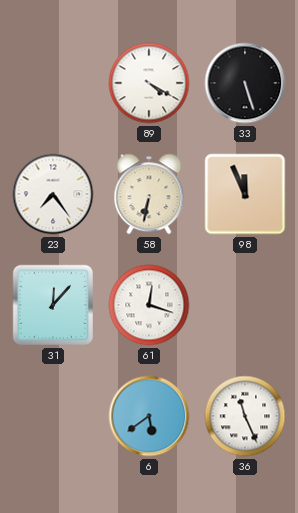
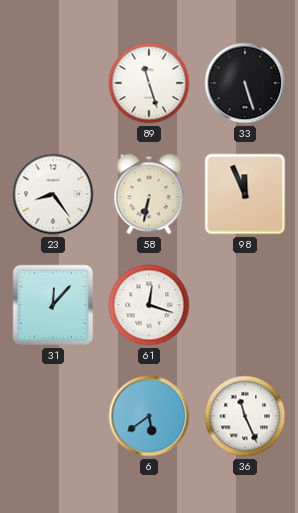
89: 4:20 -> 11:27
23: 7:24 -> 8:24
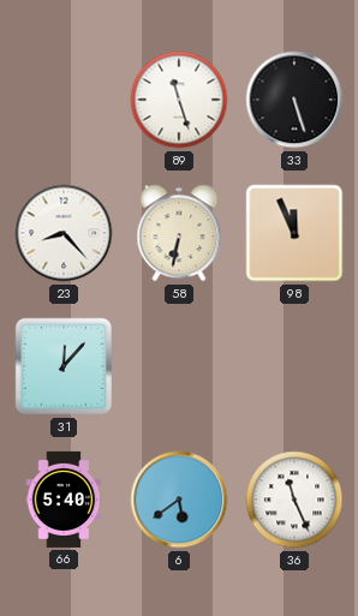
23: 8:24 -> 8:23
61: 12:18 -> none
66: none -> 5:40
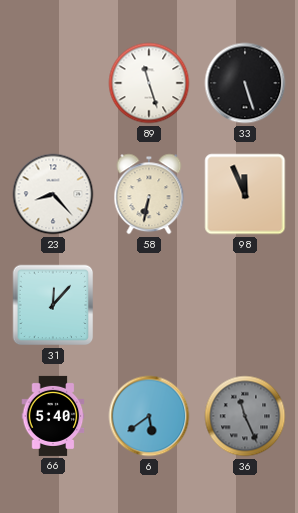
36 dial: white -> grey
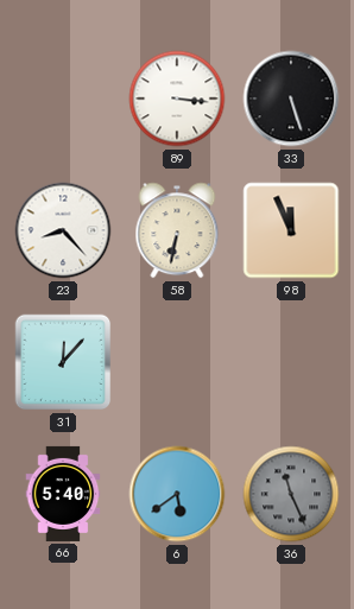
89: 11:27 -> 3:16
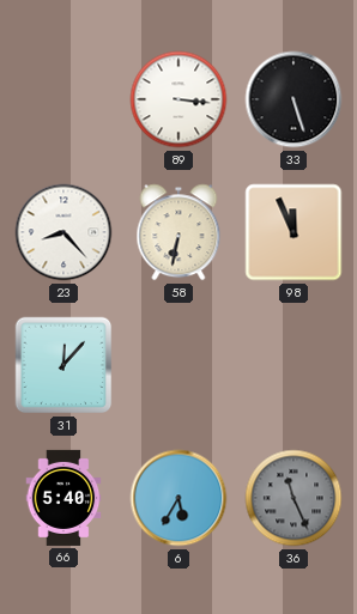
6: 5:39 -> 5:35
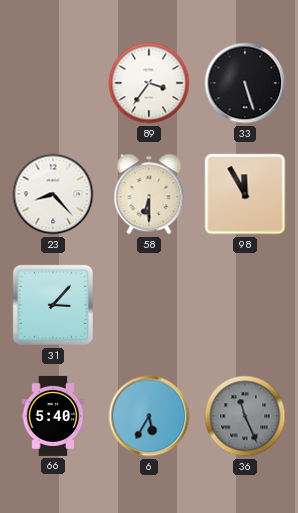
89: 3:16 -> 3:36
58: 6:32 -> 6:30
98: 11:56 -> 11:55
31: 12:07 -> 3:07
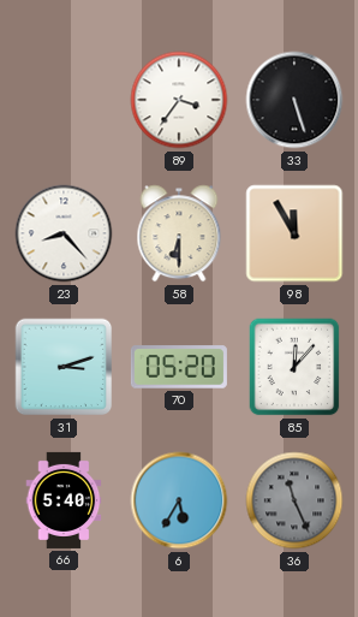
31: 3:07 -> 3:12
70: none -> 05:20
85: none -> 12:07
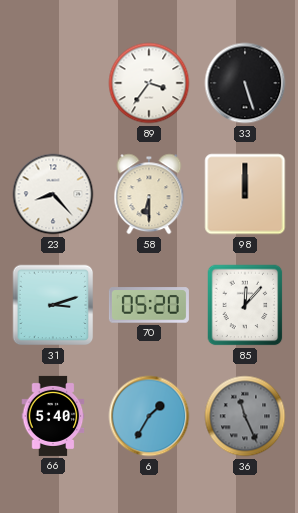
98: 11:55 -> 12:00
6: 5:35 -> 1:35
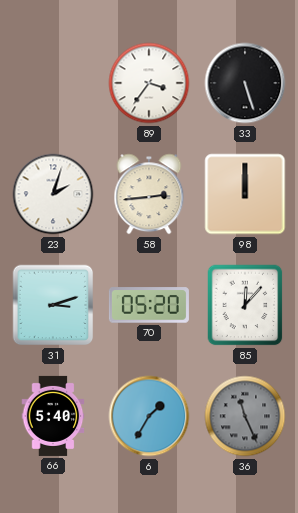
23: 8:23 -> 2:03
58: 6:30 -> 2:44
